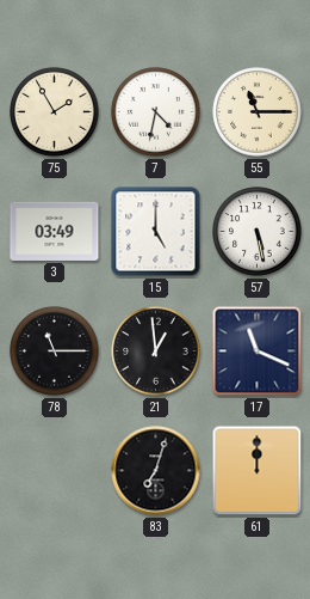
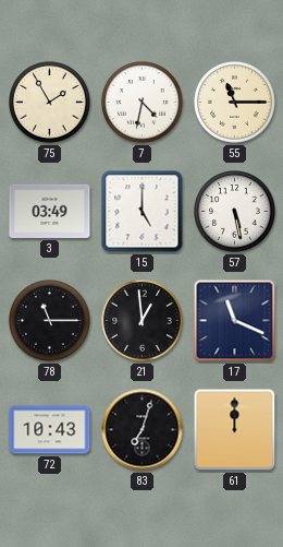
72: none -> 10:43
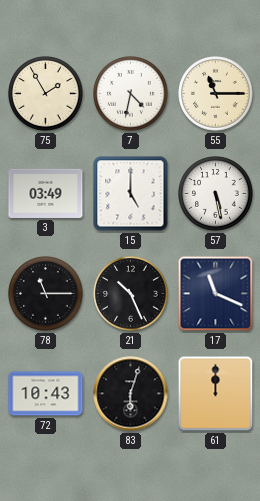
21: 12:59 -> 10:26
83: 7:03 -> 6:03
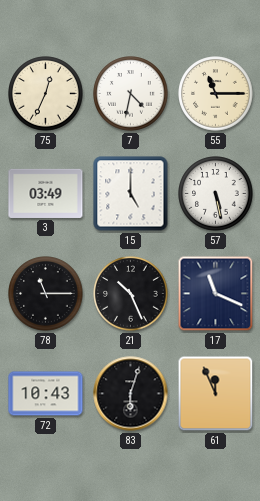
75: 1:55 -> 12:34
61: 12:00 -> 11:56
